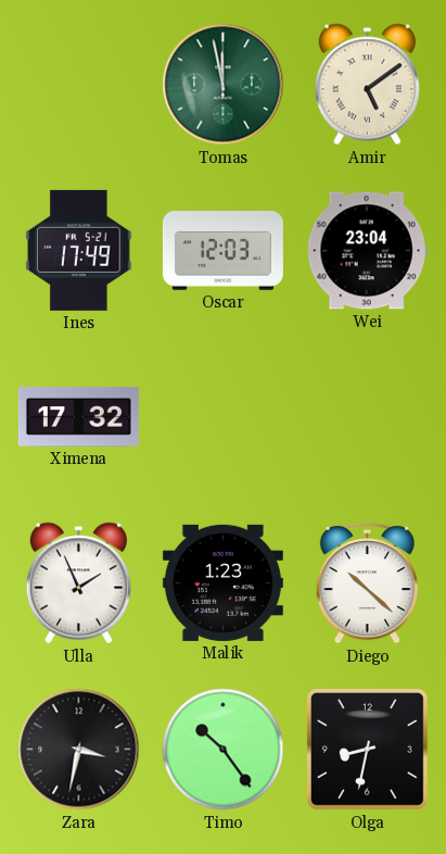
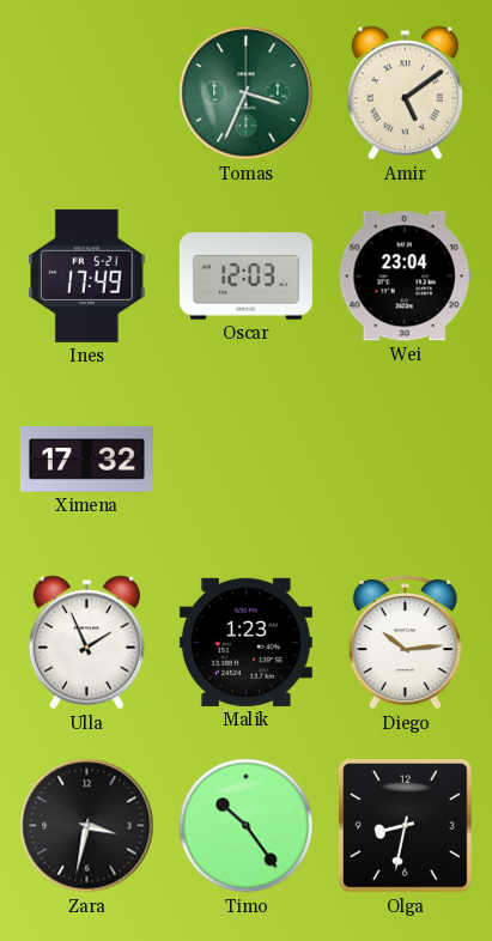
Tomas: 11:58 -> 3:34
Diego: 10:22 -> 10:14
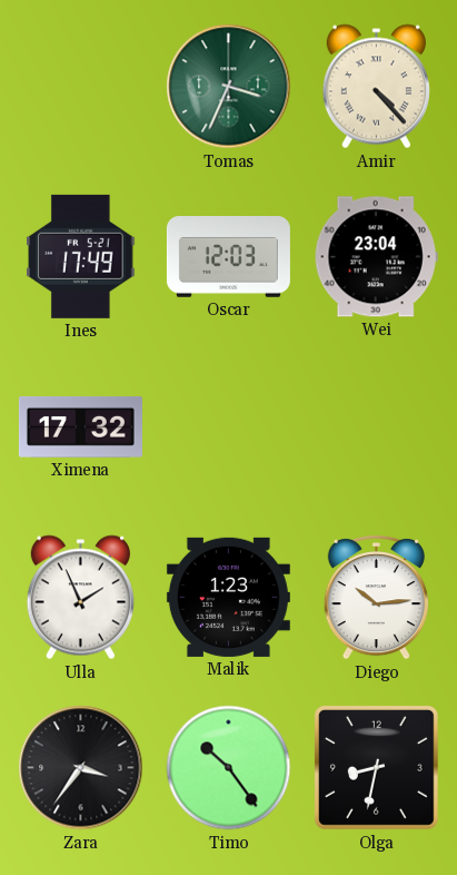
Amir: 5:09 -> 4:23
Zara: 3:32 -> 3:36
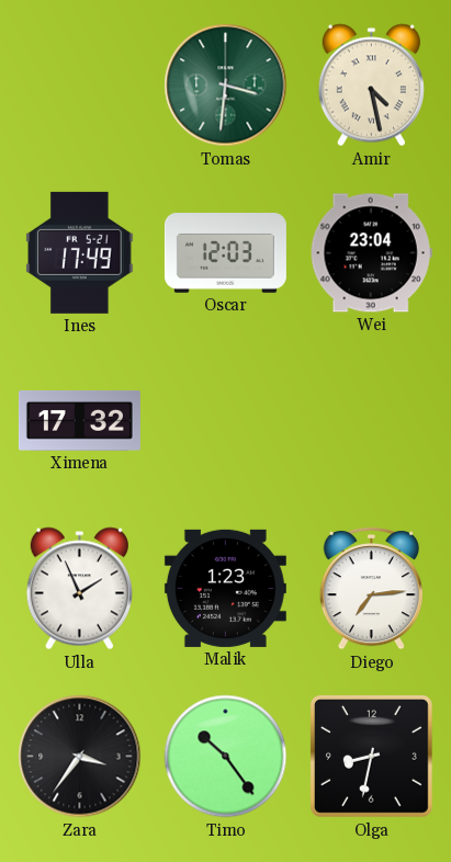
Tomas: 3:34 -> 3:31
Amir: 4:23 -> 4:28
Diego: 10:14 -> 7:14
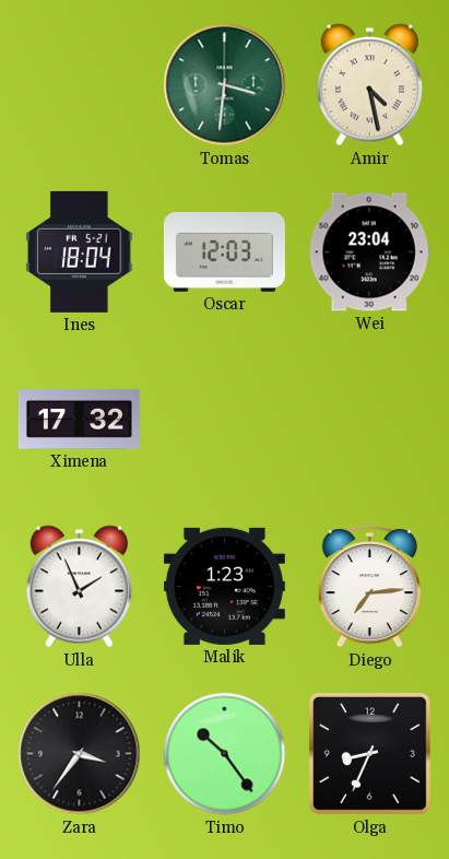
Ines: 17:49 -> 18:04
Olga: 8:32 -> 8:34
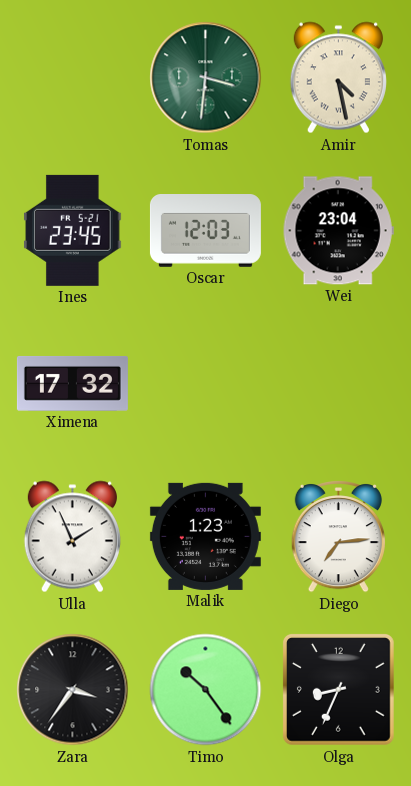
Ines: 18:04 -> 23:45
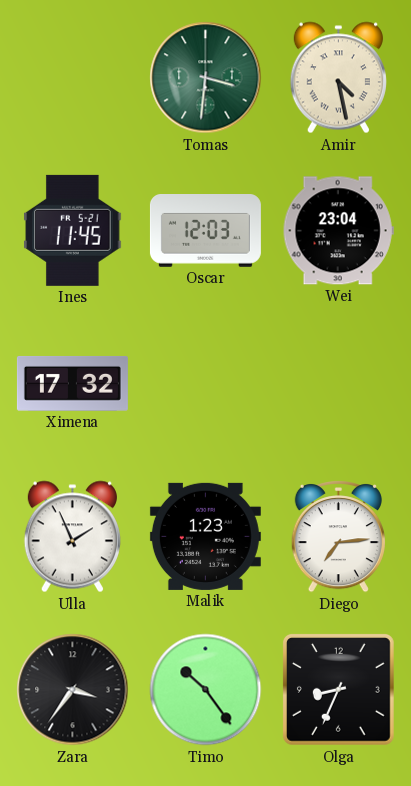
Ines: 23:45 -> 11:45
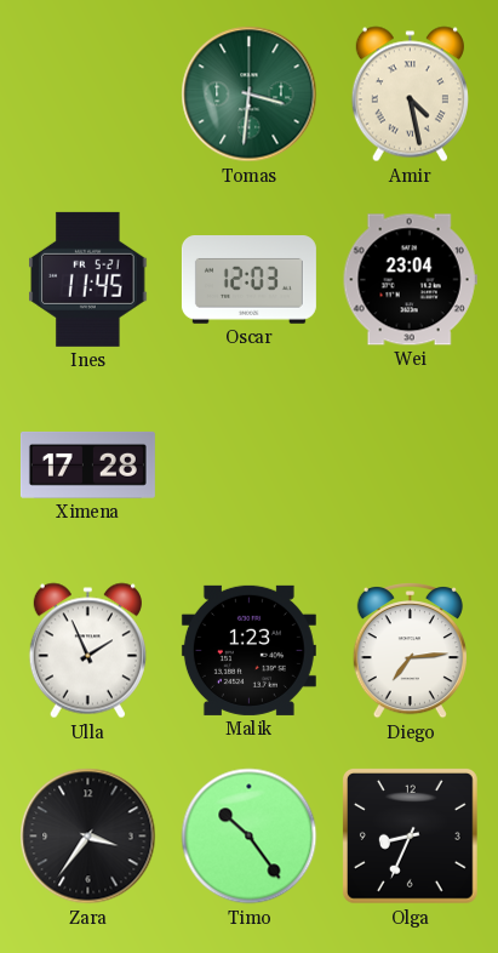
Ximena: 17:32 -> 17:28
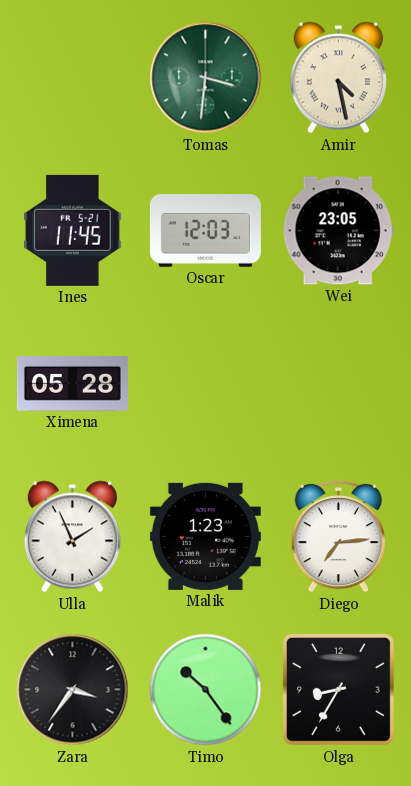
Wei: 23:04 -> 23:05
Ximena: 17:28 -> 05:28
Olga: 8:34 -> 8:35
